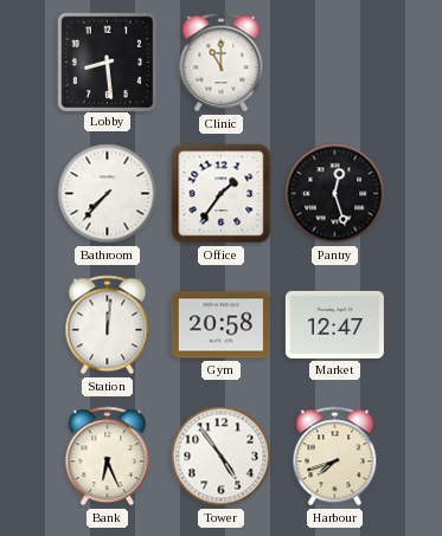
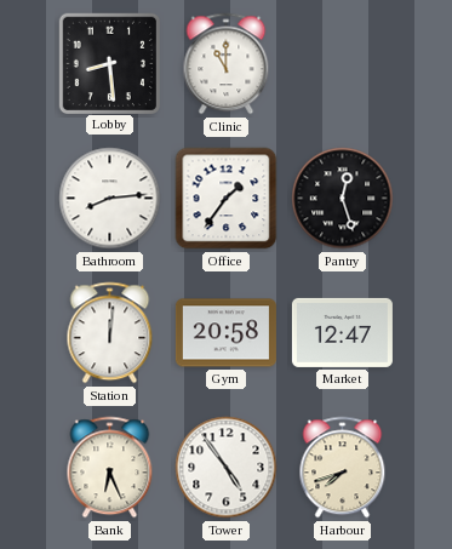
Bathroom: 7:37 -> 8:14
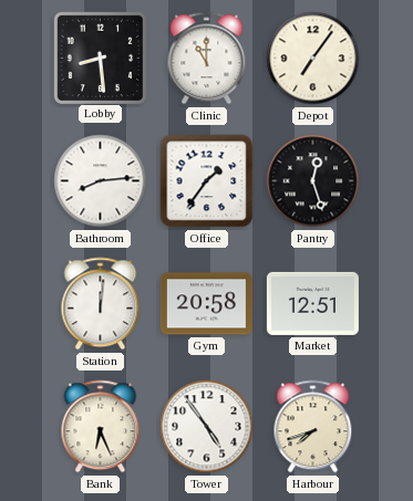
Depot: none -> 7:06
Market: 12:47 -> 12:51
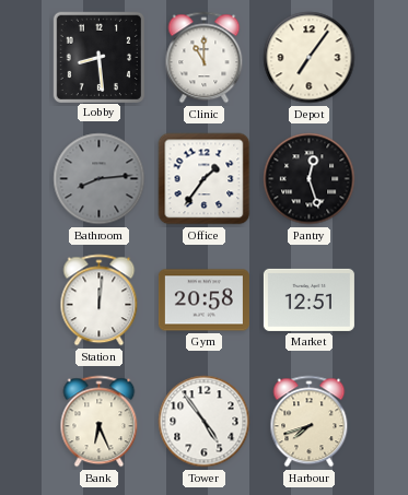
Bathroom dial: white -> grey
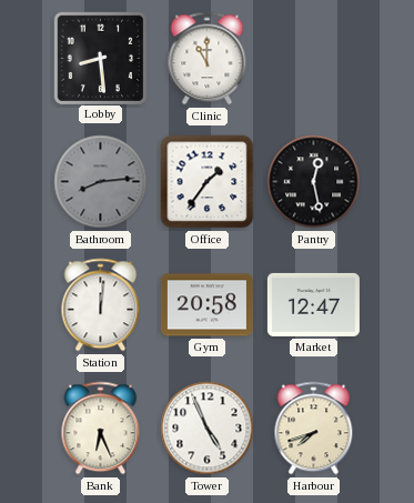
Depot: 7:06 -> none
Pantry: 12:27 -> 12:28
Market: 12:51 -> 12:47
Tower: 4:54 -> 4:56
